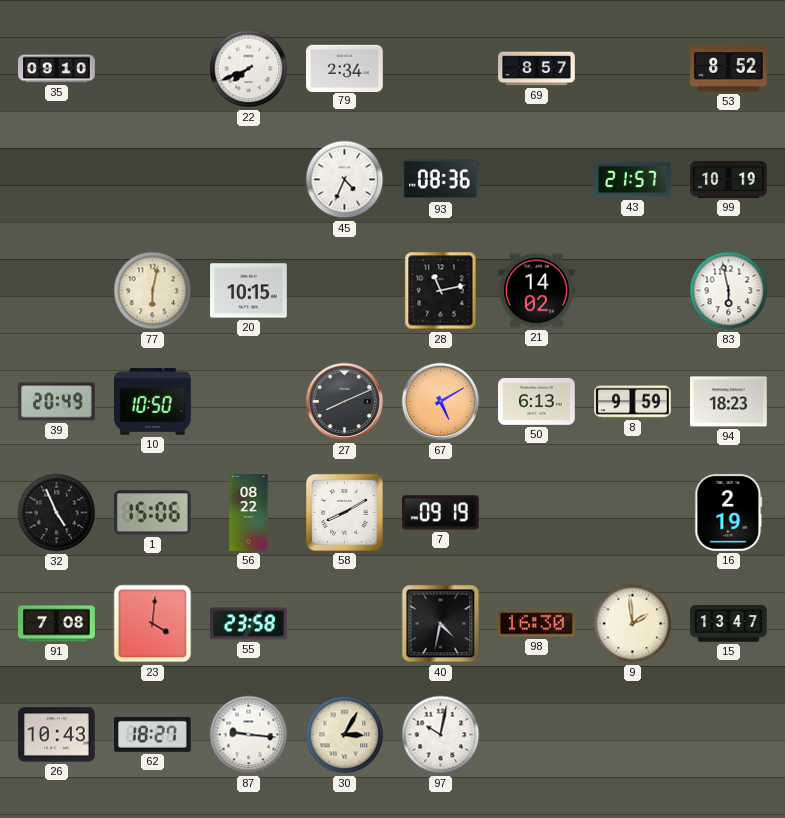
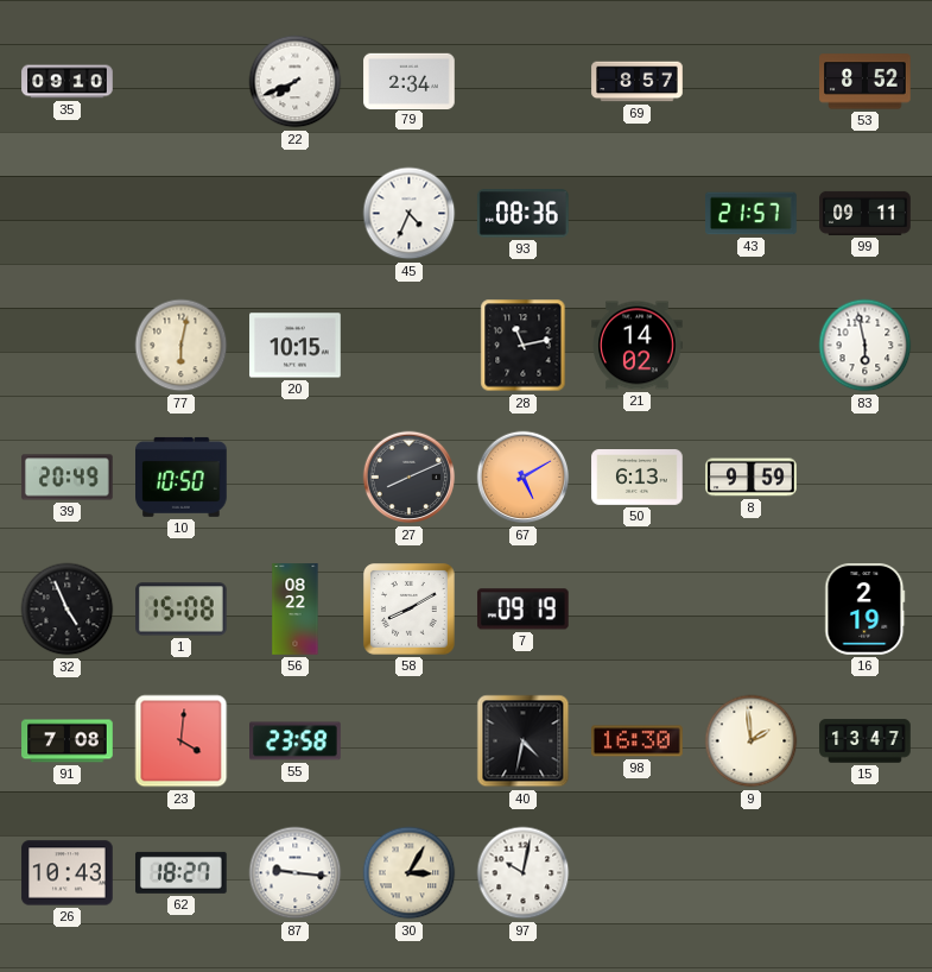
99: 10:19 -> 09:11
94: 18:23 -> none
1: 15:06 -> 15:08
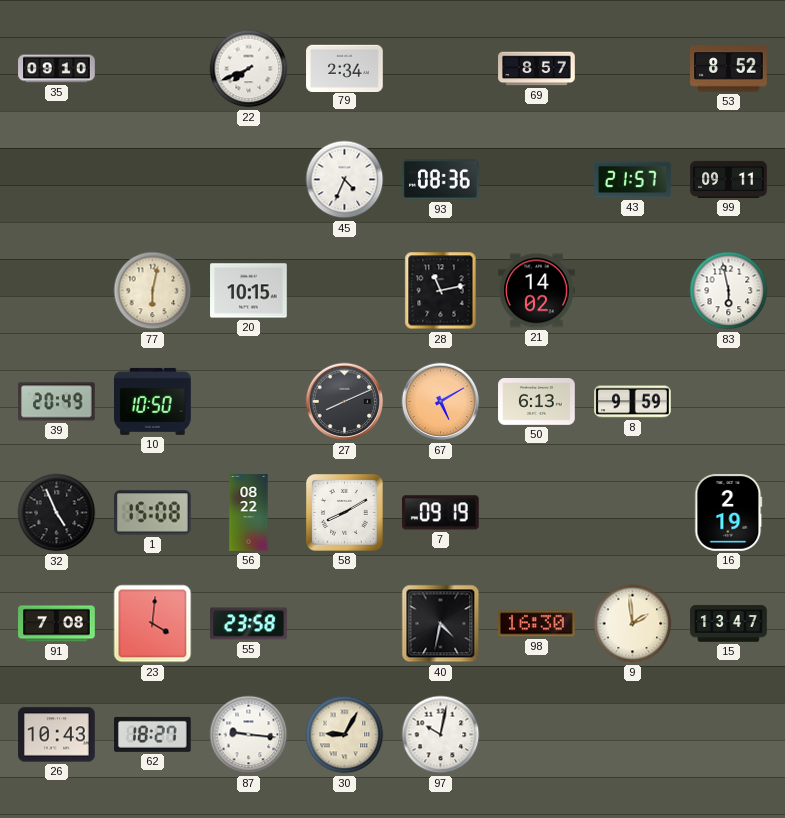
30: 3:05 -> 9:05
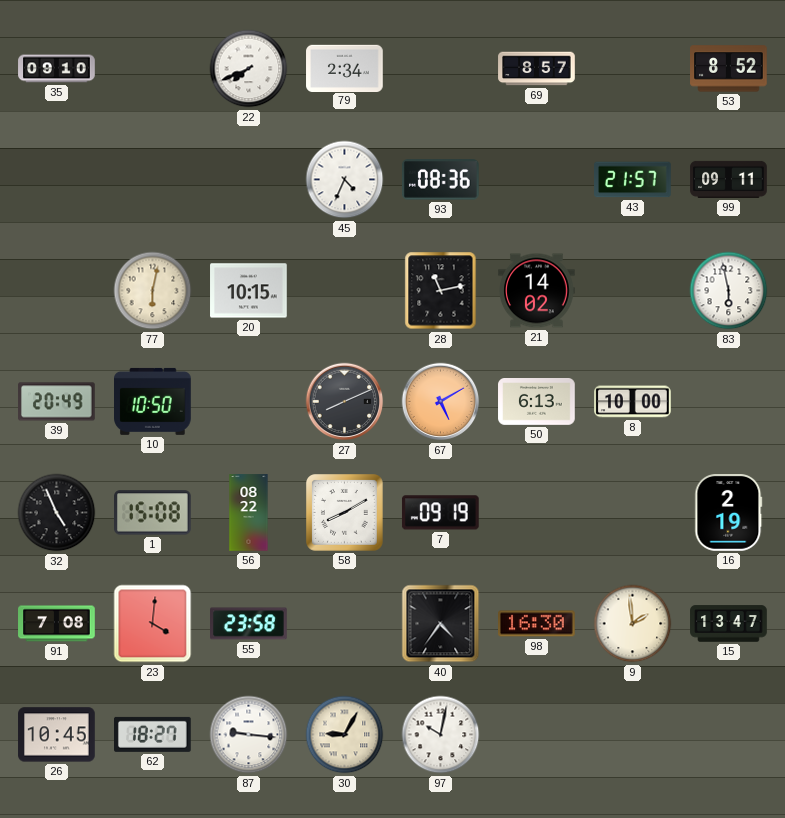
8: 9:59 -> 10:00
40: 4:32 -> 4:36
26: 10:43 -> 10:45
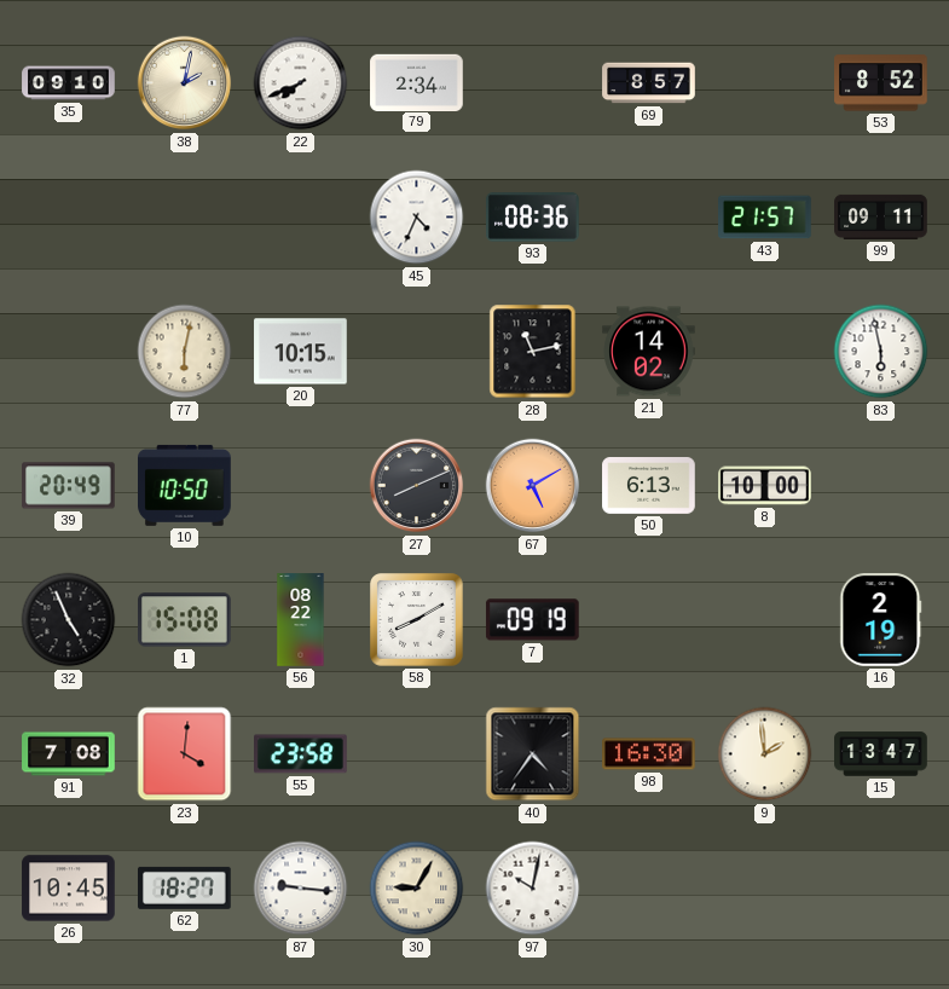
38: none -> 2:02
